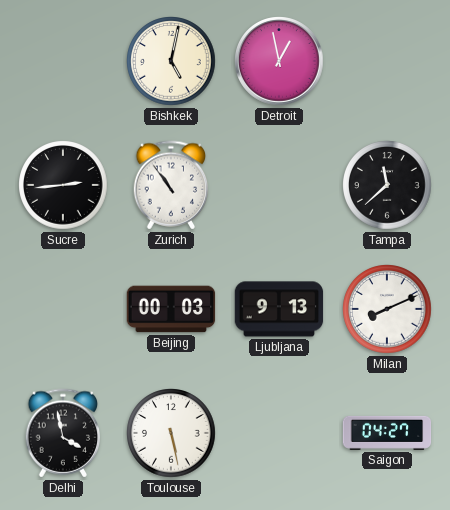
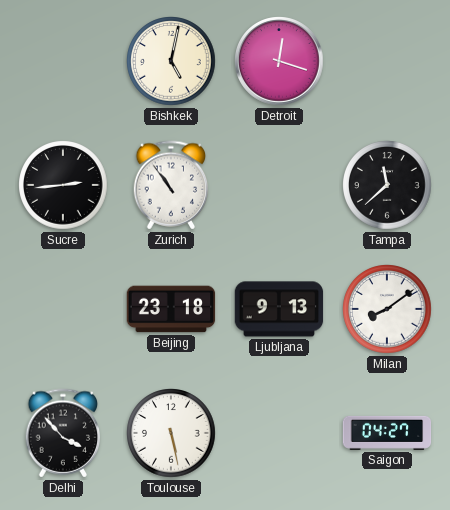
Detroit: 12:58 -> 12:18
Beijing: 00:03 -> 23:18
Milan: 8:11 -> 8:09
Delhi: 3:58 -> 3:53
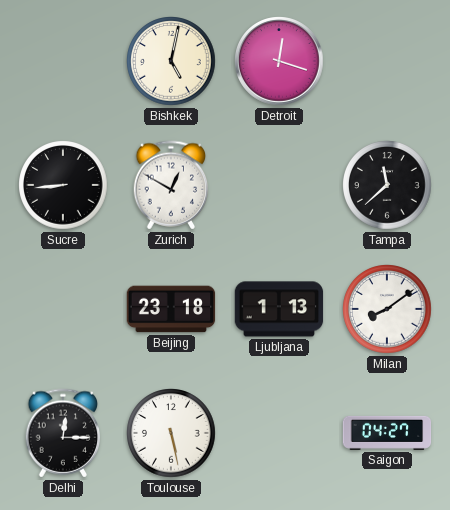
Sucre: 2:44 -> 8:44
Zurich: 10:54 -> 12:50
Ljubljana: 9:13 -> 1:13
Delhi: 3:53 -> 12:15
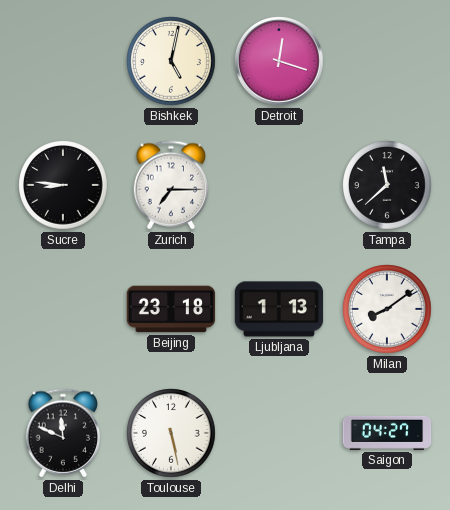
Sucre: 8:44 -> 8:46
Zurich: 12:50 -> 7:15
Delhi: 12:15 -> 11:49
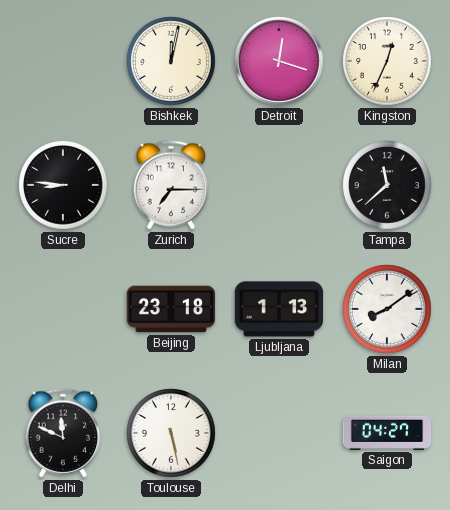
Bishkek: 5:02 -> 12:02
Kingston: none -> 12:34
